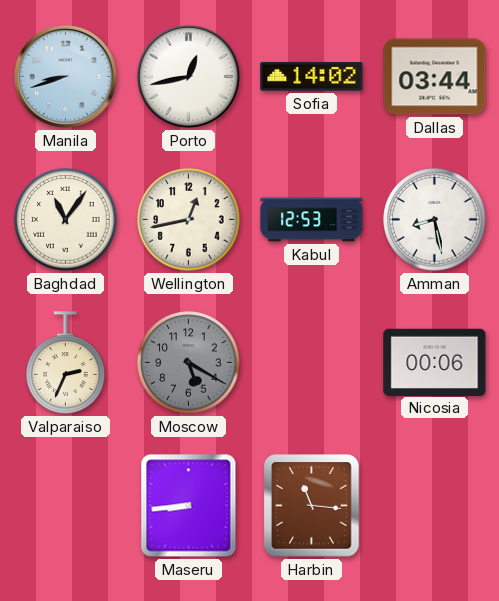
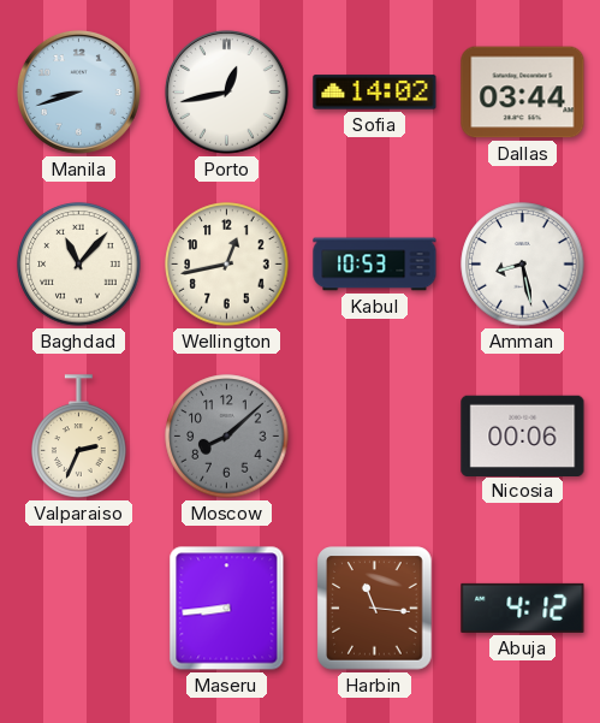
Baghdad: 11:06 -> 11:07
Kabul: 12:53 -> 10:53
Moscow: 5:20 -> 8:08
Abuja: none -> 4:12
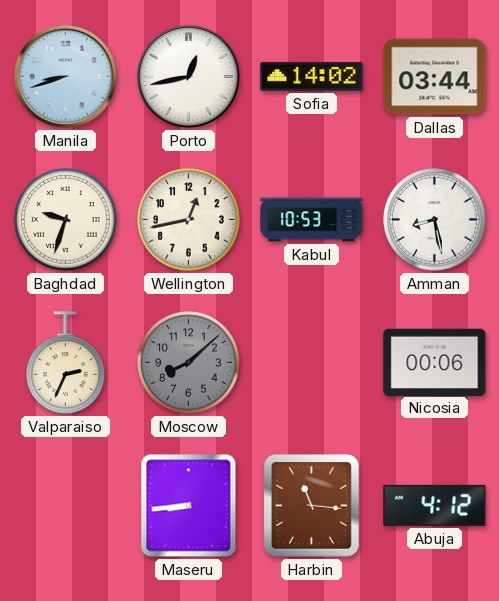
Baghdad: 11:07 -> 9:33
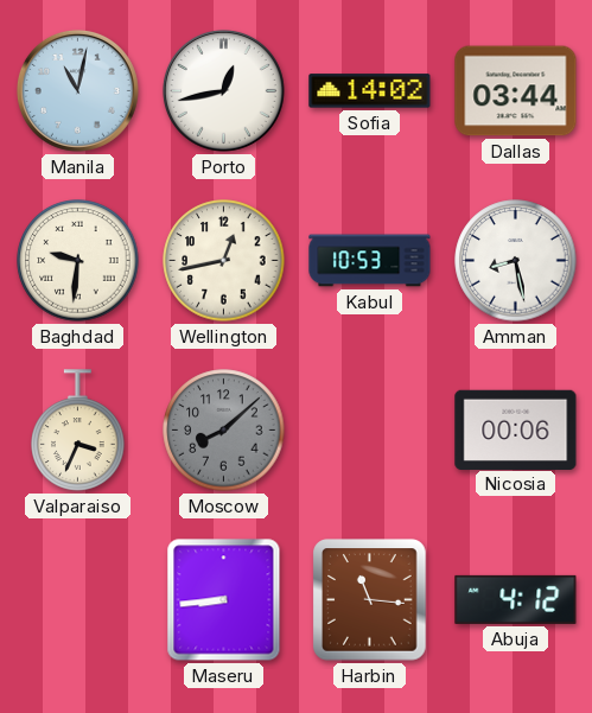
Manila: 8:42 -> 11:02
Baghdad: 9:33 -> 9:31
Valparaiso: 2:34 -> 3:34
